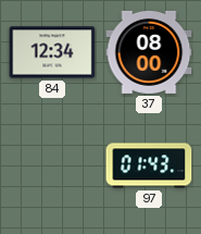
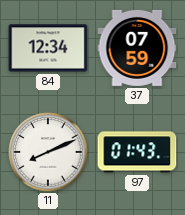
37: 08:00 -> 07:59
11: none -> 8:11
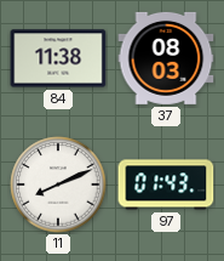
84: 12:34 -> 11:38
37: 07:59 -> 08:03
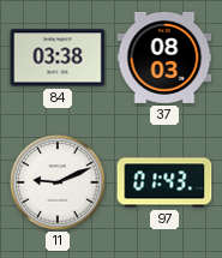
84: 11:38 -> 03:38
11: 8:11 -> 9:11
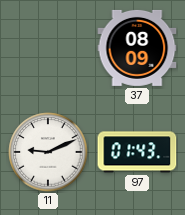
84: 03:38 -> none
37: 08:03 -> 08:09
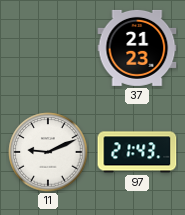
37: 08:09 -> 21:23
97: 01:43 -> 21:43
